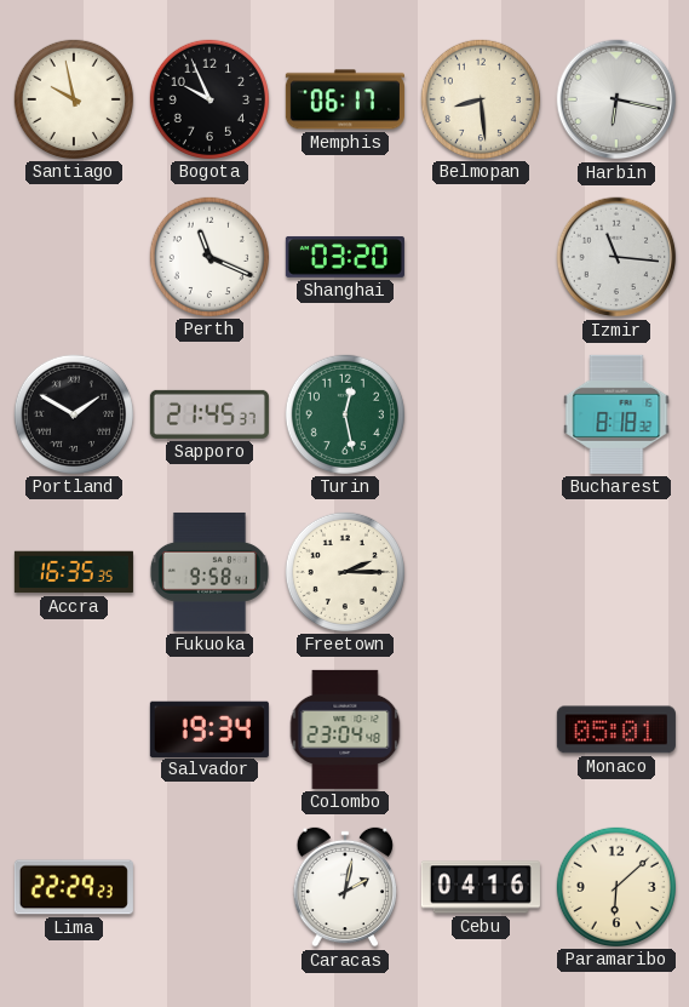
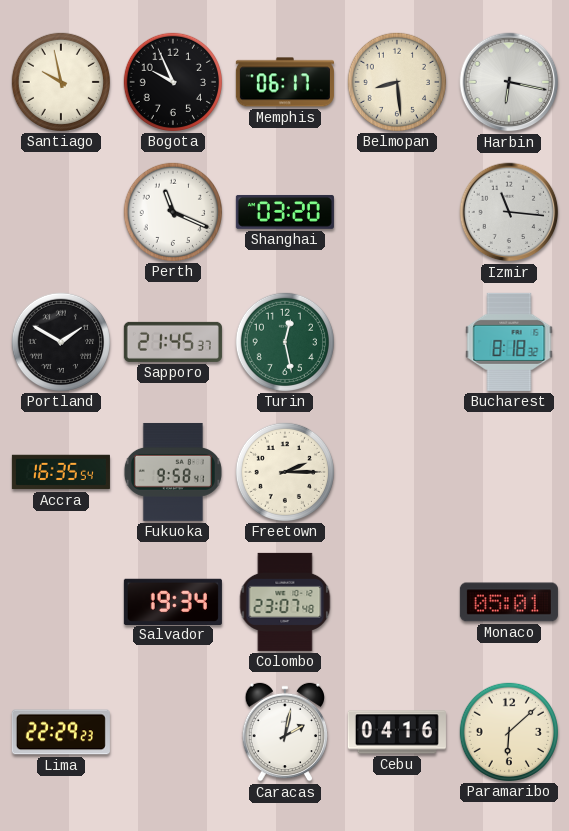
Accra: 16:35:35 -> 16:35:54
Colombo: 23:04 -> 23:07
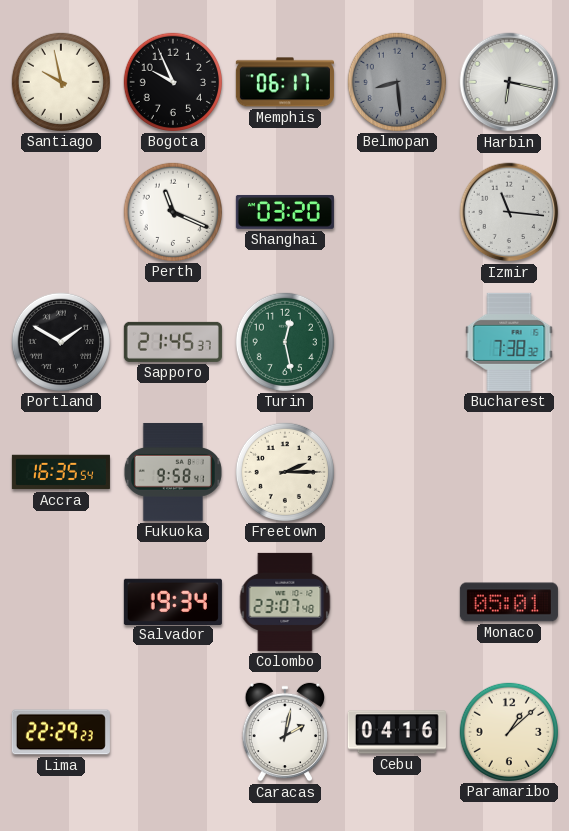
Belmopan dial: cream -> grey
Bucharest: 8:18 -> 7:38
Paramaribo: 6:08 -> 1:08
